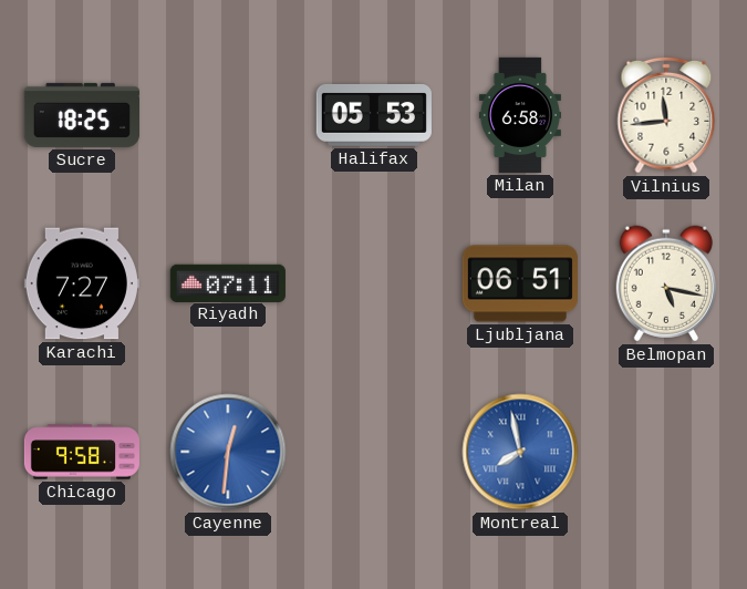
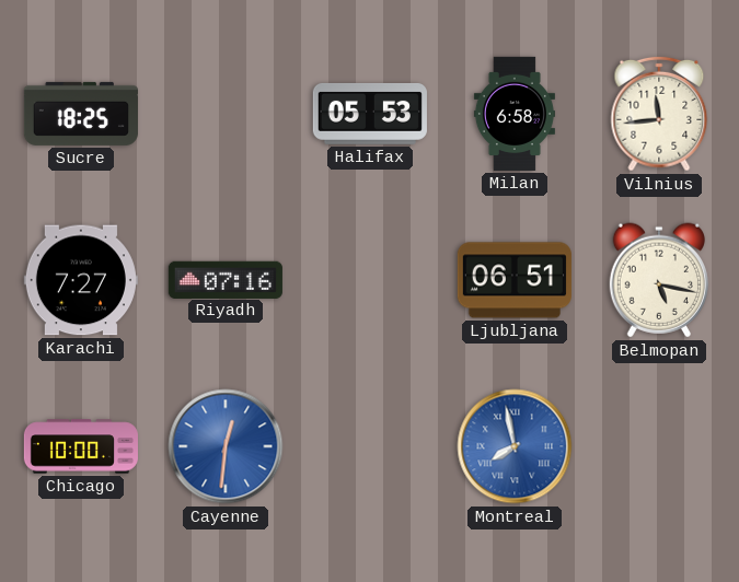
Riyadh: 07:11 -> 07:16
Chicago: 9:58 -> 10:00
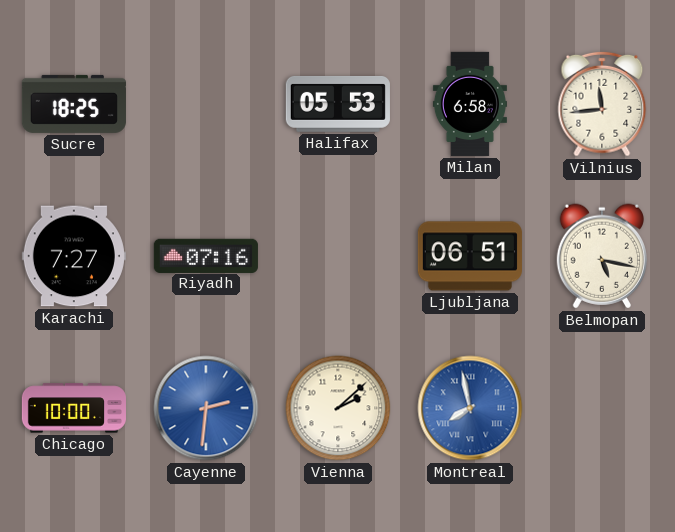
Cayenne: 12:31 -> 2:31
Vienna: none -> 2:08
